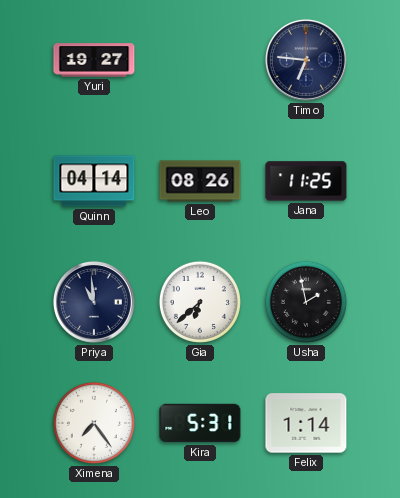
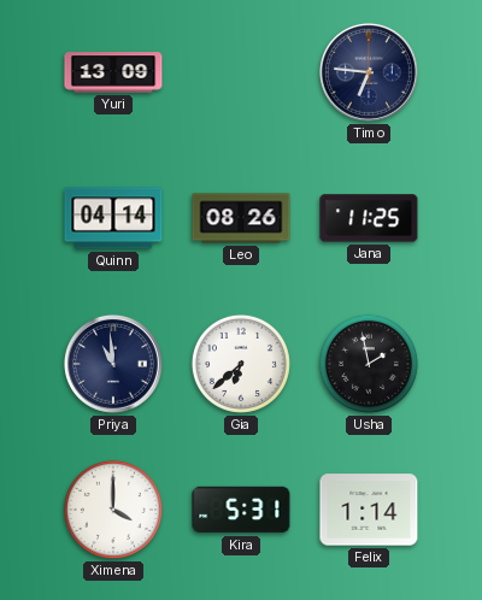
Yuri: 19:27 -> 13:09
Ximena: 7:24 -> 4:00
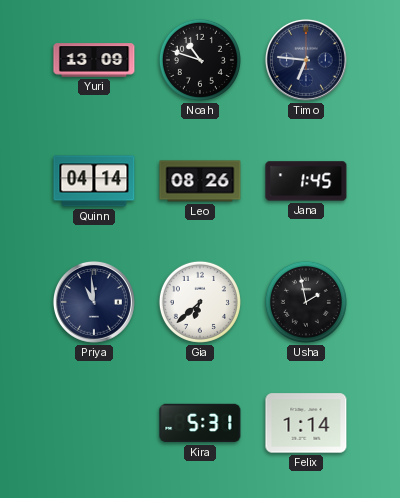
Noah: none -> 10:48
Jana: 11:25 -> 1:45
Ximena: 4:00 -> none
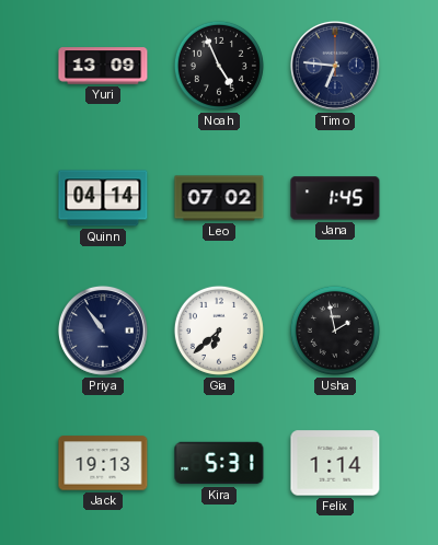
Noah: 10:48 -> 4:56
Leo: 08:26 -> 07:02
Priya: 10:59 -> 10:54
Jack: none -> 19:13
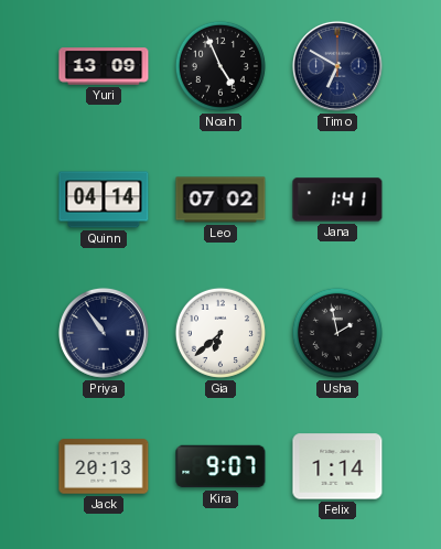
Timo: 6:46 -> 6:50
Jana: 1:45 -> 1:41
Jack: 19:13 -> 20:13
Kira: 5:31 -> 9:07
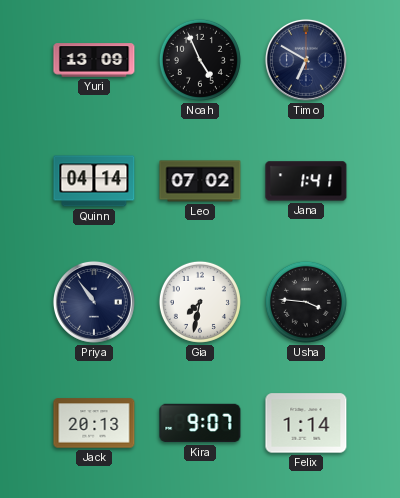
Gia: 6:38 -> 7:32
Usha: 1:58 -> 3:46
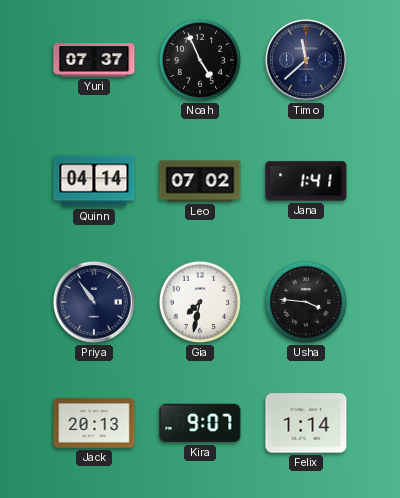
Yuri: 13:09 -> 07:37
Timo: 6:50 -> 11:38
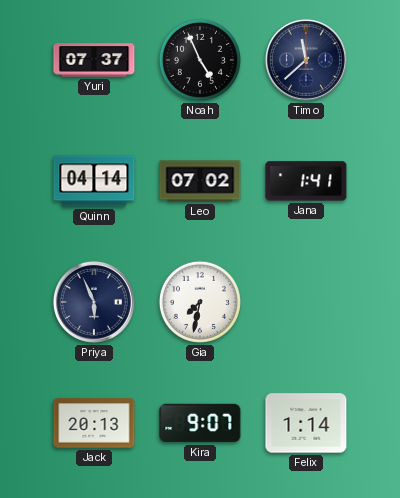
Priya: 10:54 -> 5:56
Usha: 3:46 -> none
